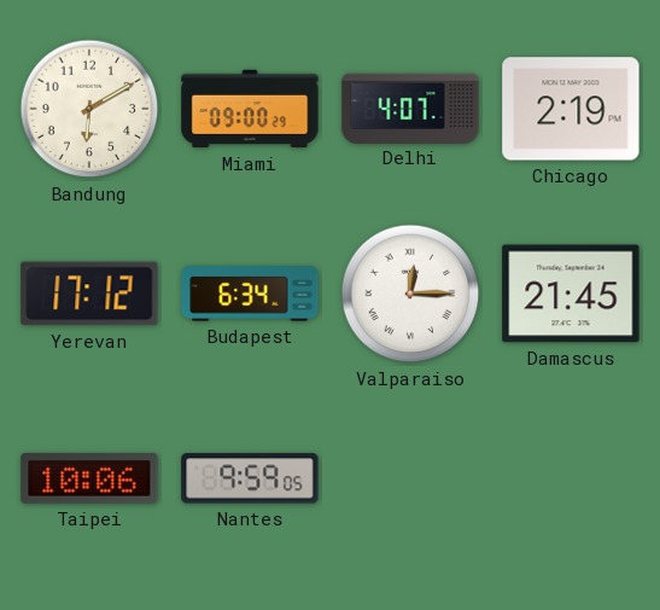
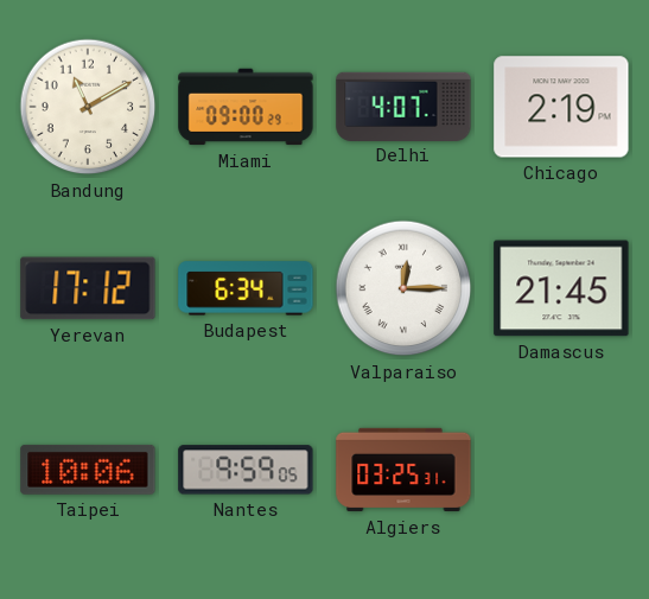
Bandung: 6:10 -> 11:10
Algiers: none -> 03:25
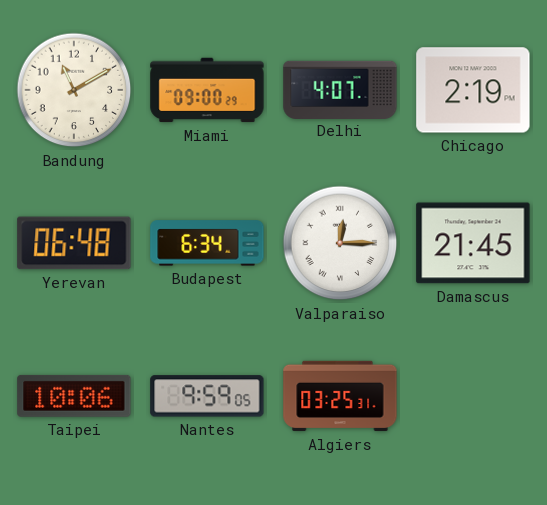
Yerevan: 17:12 -> 06:48
